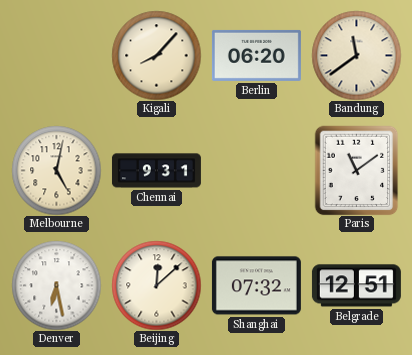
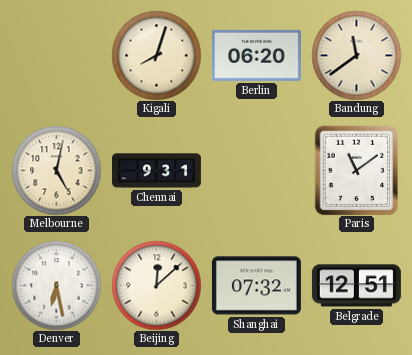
Kigali: 8:07 -> 8:03
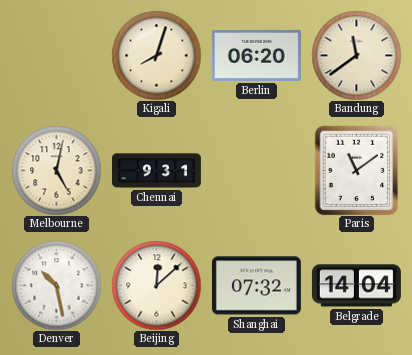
Denver: 6:28 -> 10:28
Belgrade: 12:51 -> 14:04
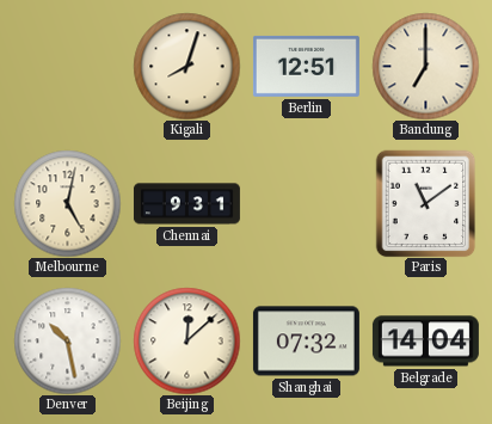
Berlin: 06:20 -> 12:51
Bandung: 11:39 -> 7:00
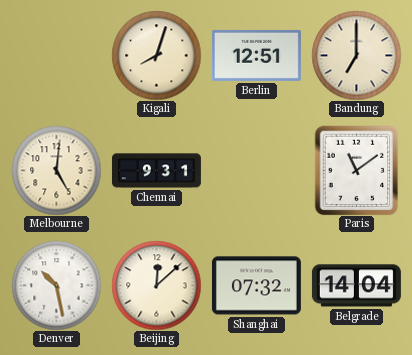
Melbourne: 5:02 -> 5:01
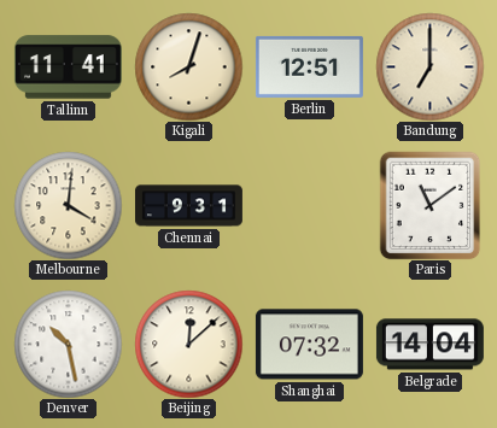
Tallinn: none -> 11:41
Melbourne: 5:01 -> 4:01
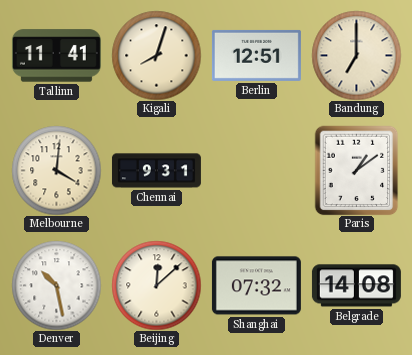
Paris: 11:09 -> 1:09
Belgrade: 14:04 -> 14:08
